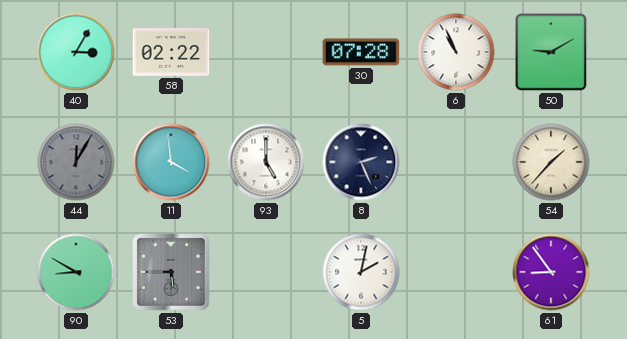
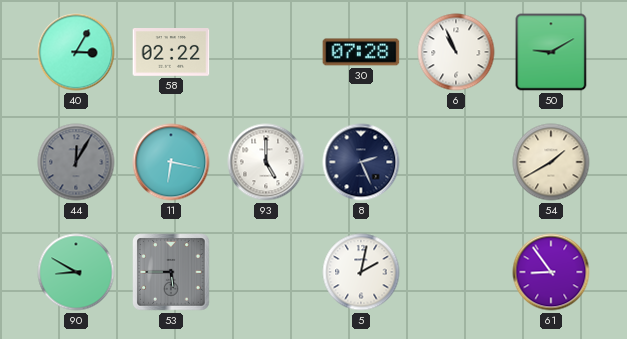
11: 3:59 -> 6:17
54: 1:37 -> 1:40
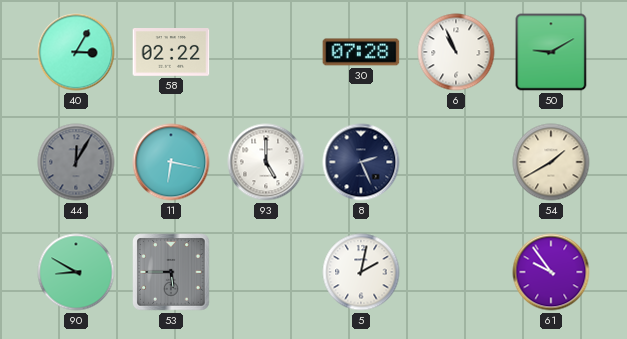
61: 8:54 -> 9:54
